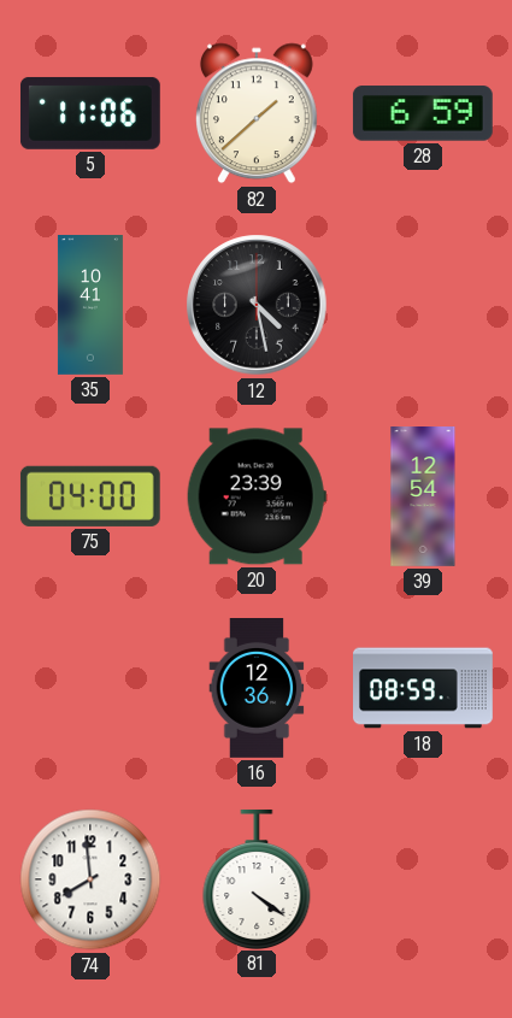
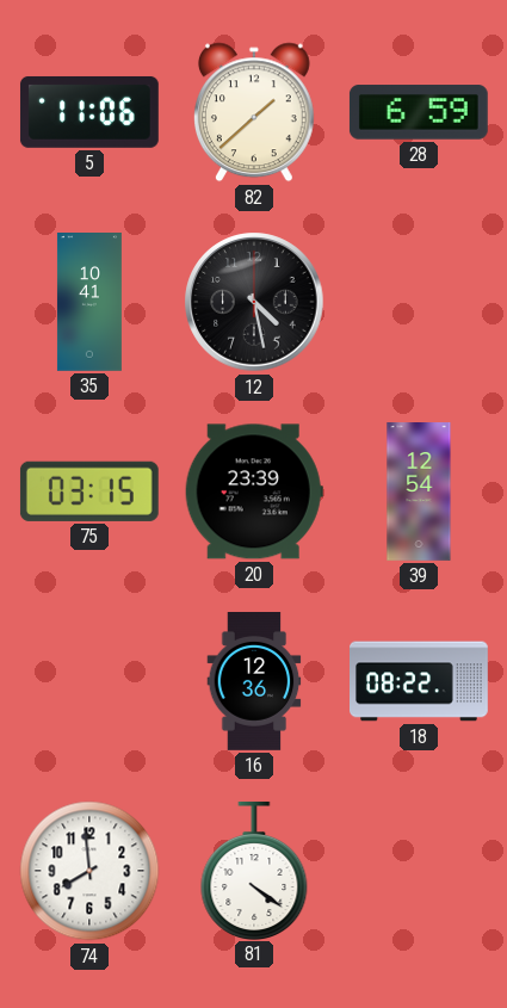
75: 04:00 -> 03:15
18: 08:59 -> 08:22
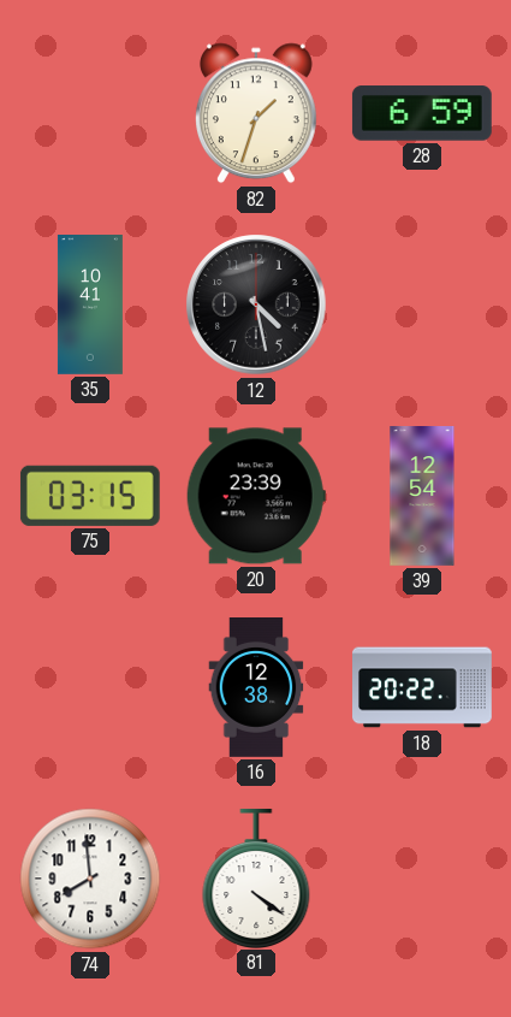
5: 11:06 -> none
82: 1:38 -> 1:33
16: 12:36 -> 12:38
18: 08:22 -> 20:22
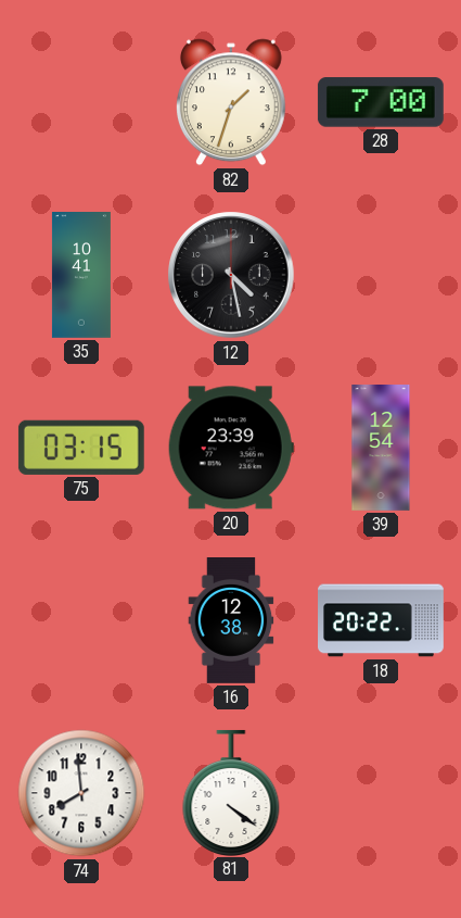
28: 6:59 -> 7:00
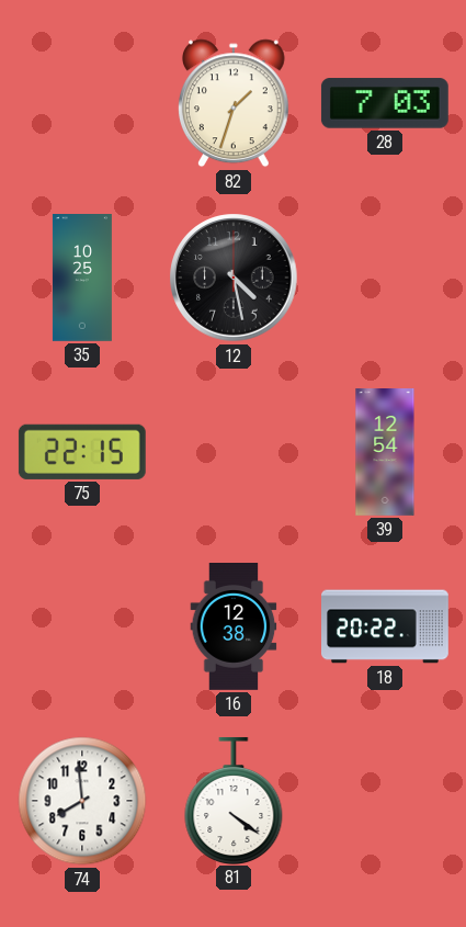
28: 7:00 -> 7:03
35: 10:41 -> 10:25
75: 03:15 -> 22:15
20: 23:39 -> none
